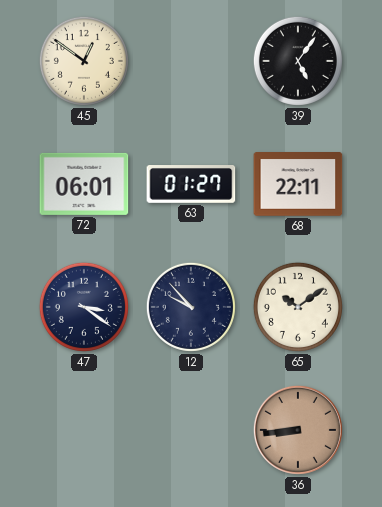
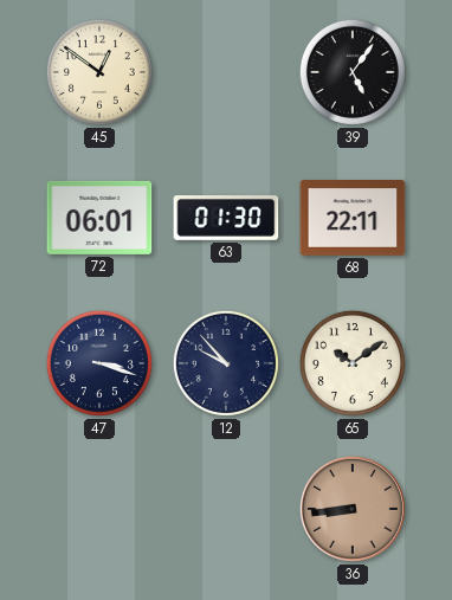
63: 01:27 -> 01:30
47: 3:21 -> 3:18
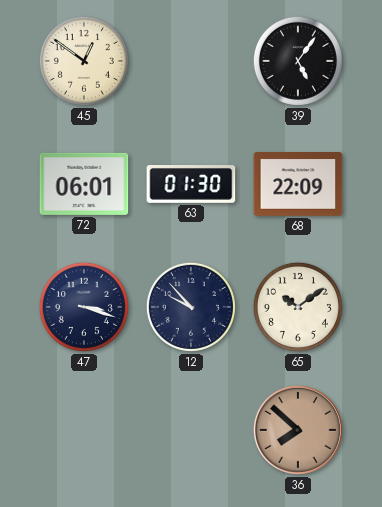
68: 22:11 -> 22:09
36: 8:44 -> 7:52
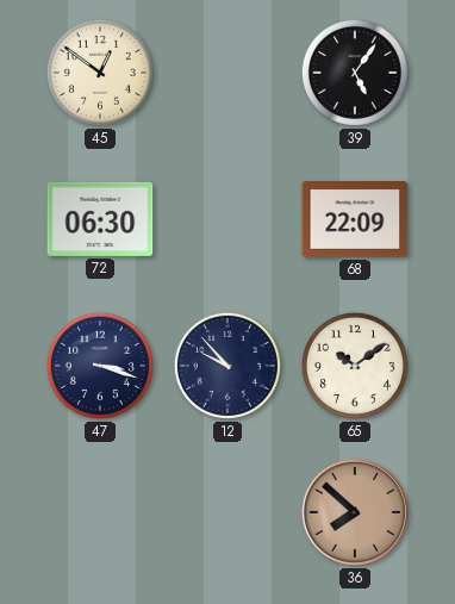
72: 06:01 -> 06:30
63: 01:30 -> none
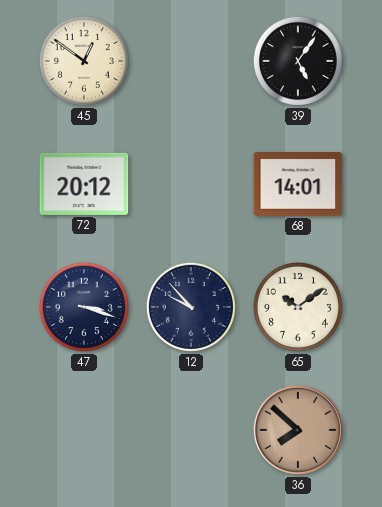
72: 06:30 -> 20:12
68: 22:09 -> 14:01
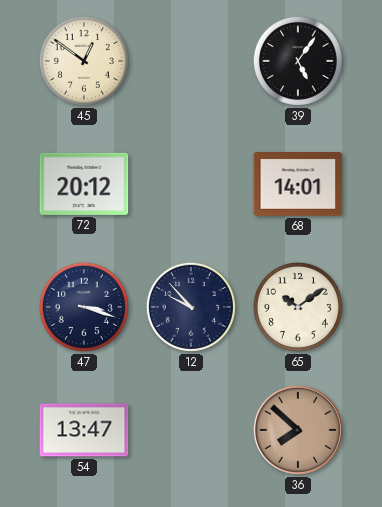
54: none -> 13:47
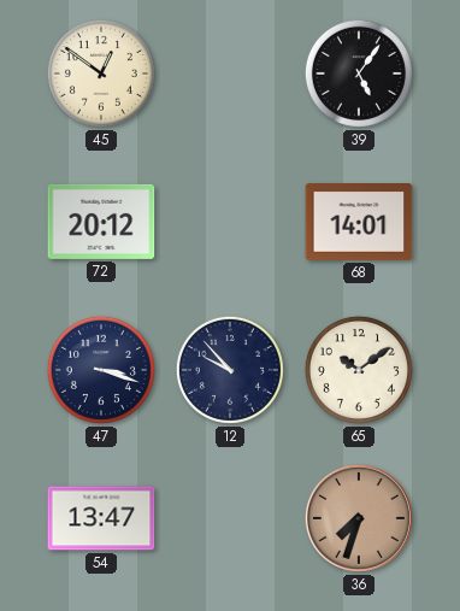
36: 7:52 -> 7:33
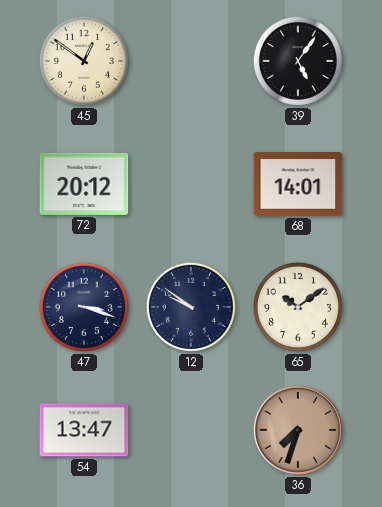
12: 9:53 -> 9:51
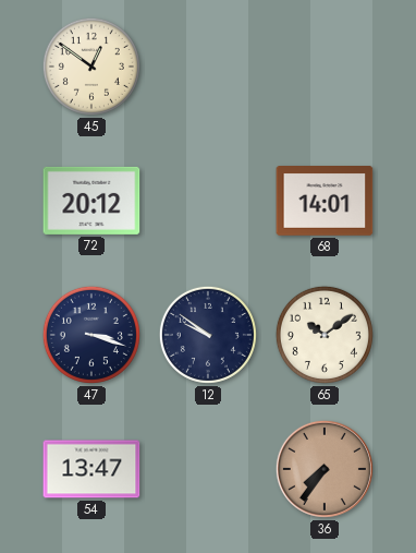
39: 5:06 -> none
36: 7:33 -> 7:36
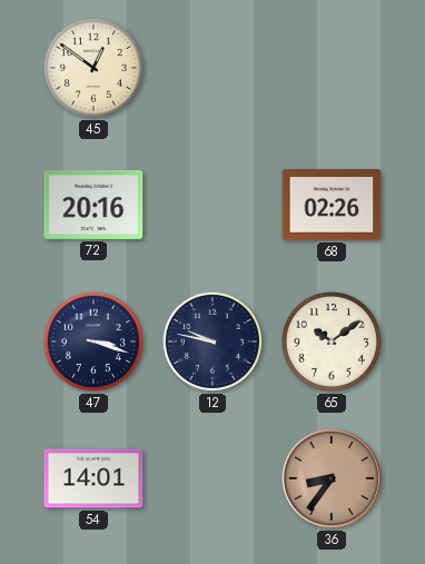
72: 20:12 -> 20:16
68: 14:01 -> 02:26
12: 9:51 -> 9:47
54: 13:47 -> 14:01
36: 7:36 -> 8:36
